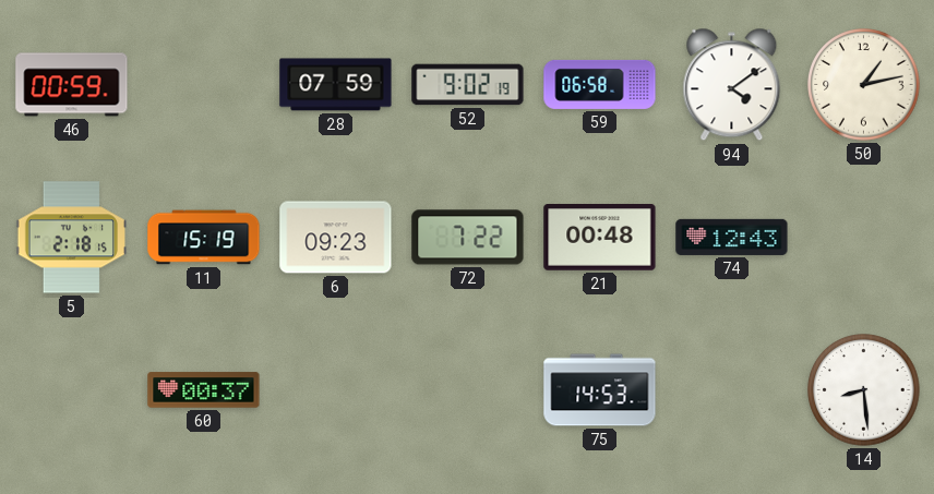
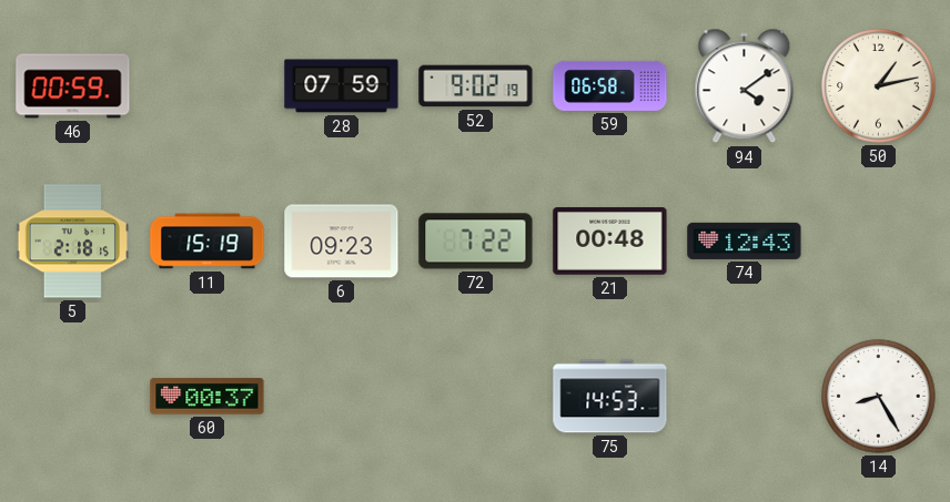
14: 8:29 -> 8:25
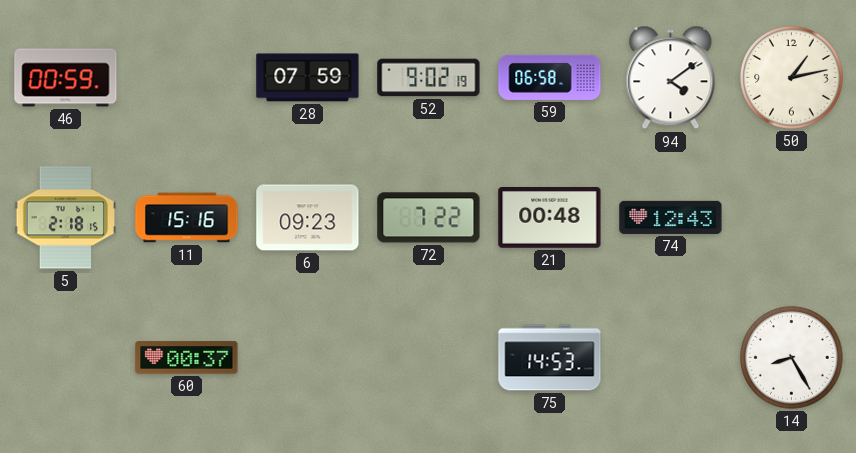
11: 15:19 -> 15:16
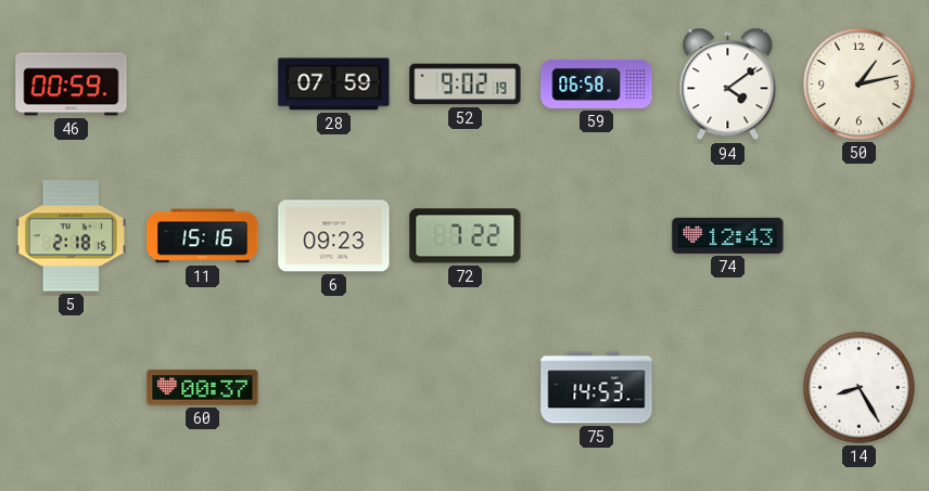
21: 00:48 -> none
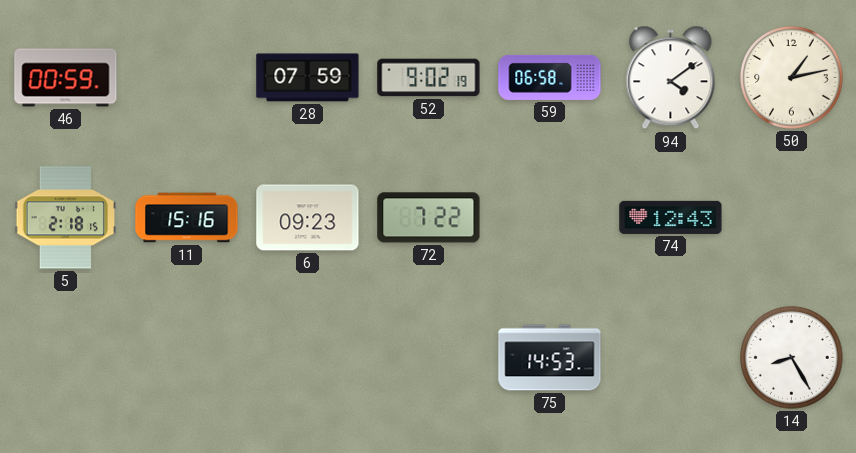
60: 00:37 -> none
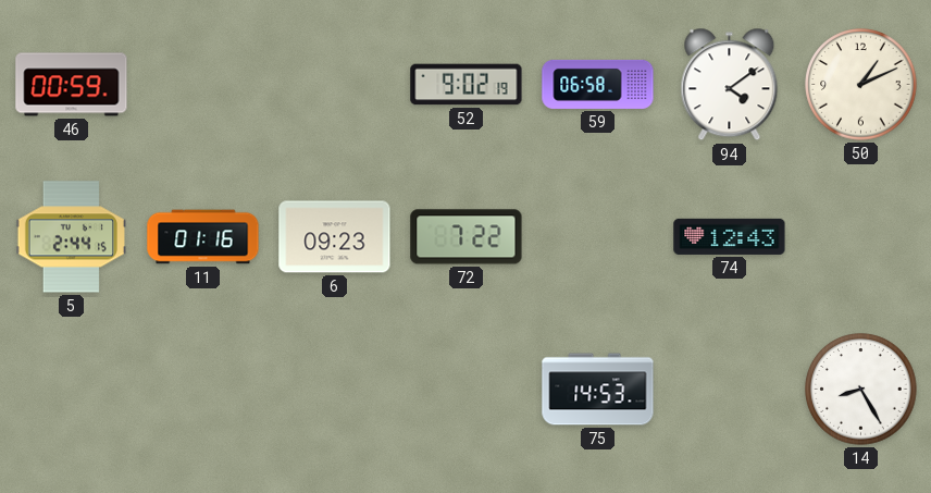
28: 07:59 -> none
50: 1:13 -> 1:11
5: 2:18 -> 2:44
11: 15:16 -> 01:16
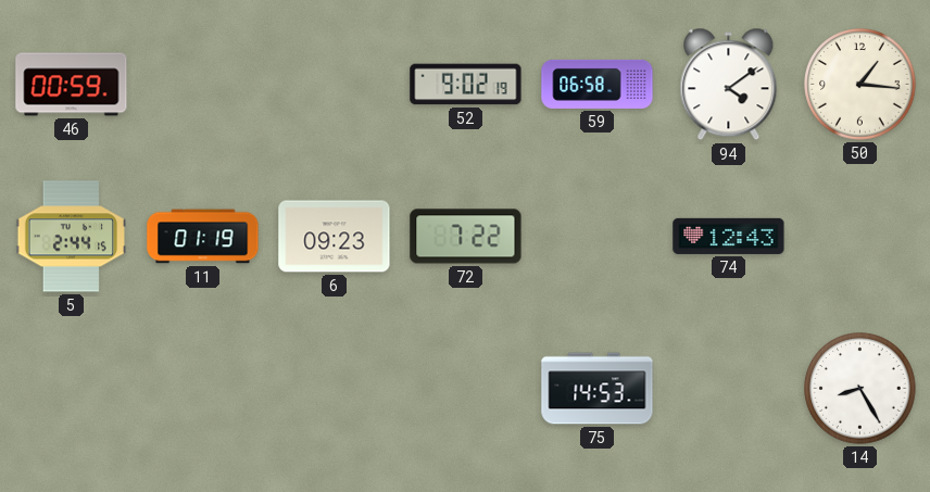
50: 1:11 -> 1:16
11: 01:16 -> 01:19
